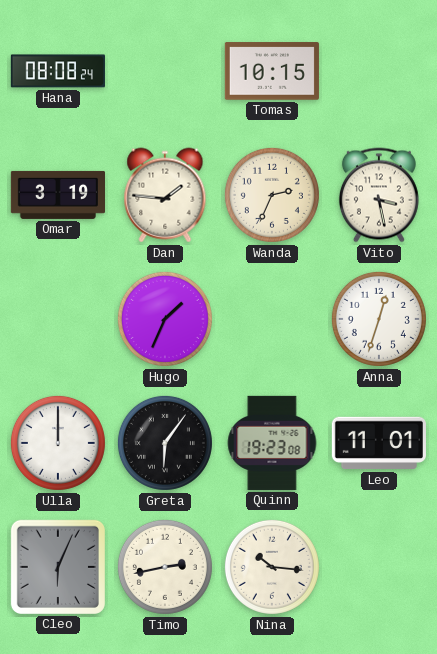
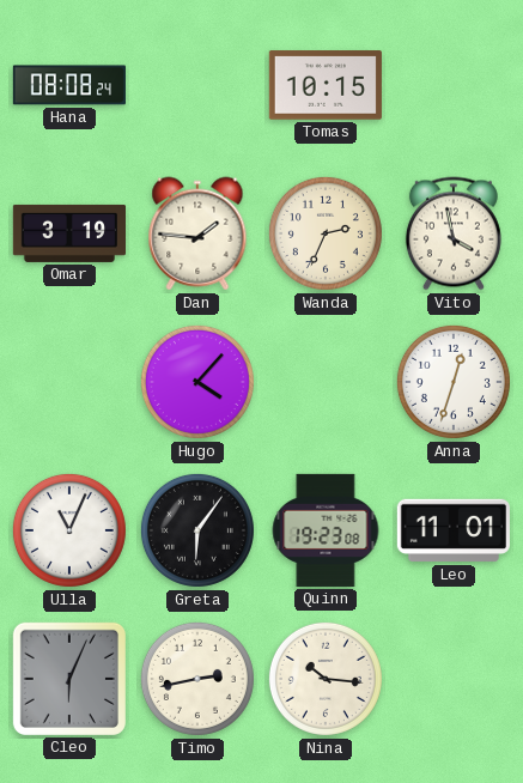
Vito: 3:28 -> 3:58
Hugo: 1:34 -> 4:07
Ulla: 12:00 -> 11:04
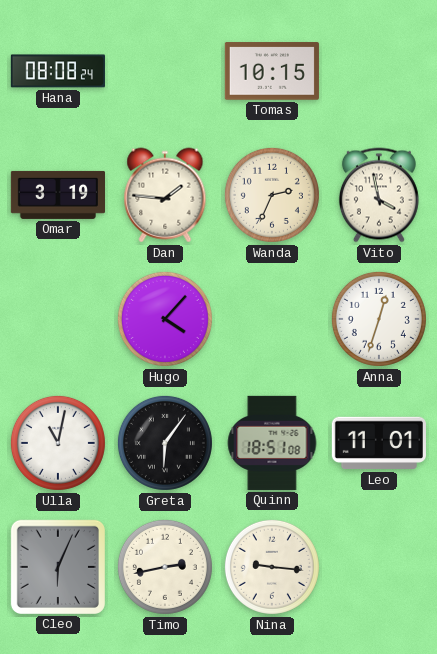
Ulla: 11:04 -> 11:02
Quinn: 19:23 -> 18:51
Nina: 10:16 -> 9:16
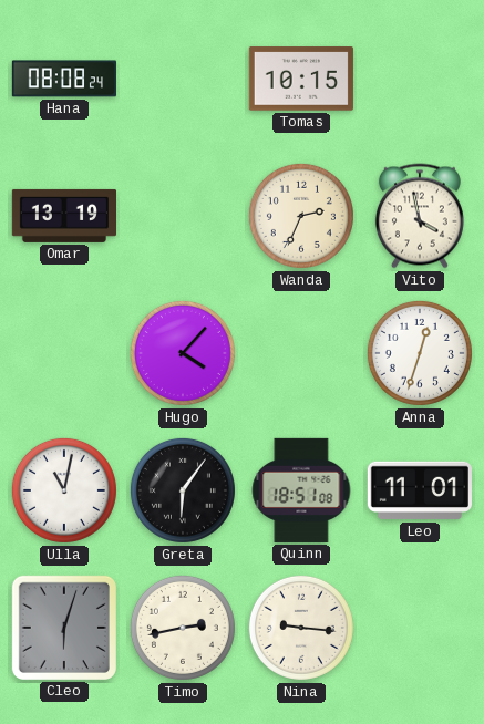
Omar: 3:19 -> 13:19
Dan: 1:46 -> none
Cleo: 6:04 -> 6:03
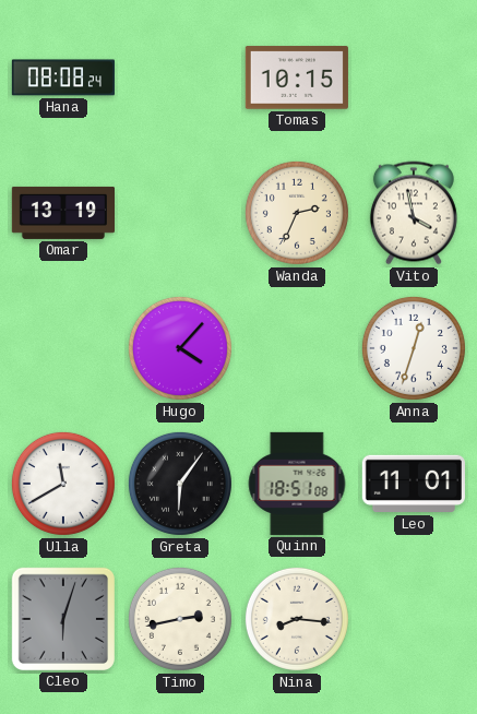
Ulla: 11:02 -> 11:40
Nina: 9:16 -> 8:16
